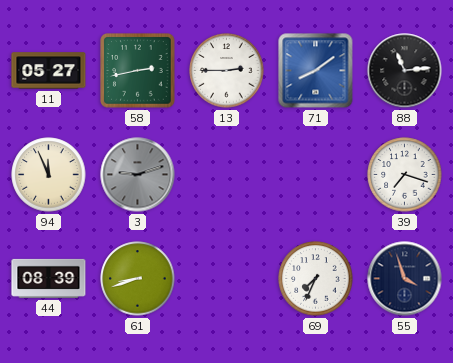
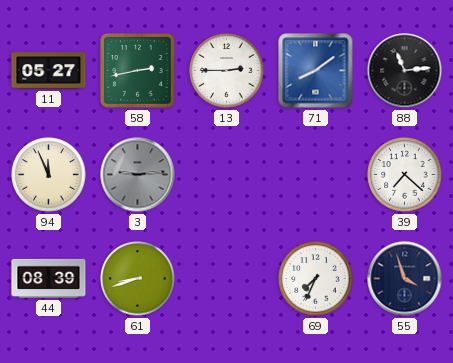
3: 9:12 -> 9:14
39: 7:18 -> 7:22
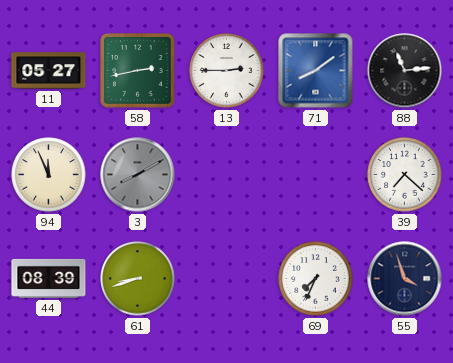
3: 9:14 -> 8:10
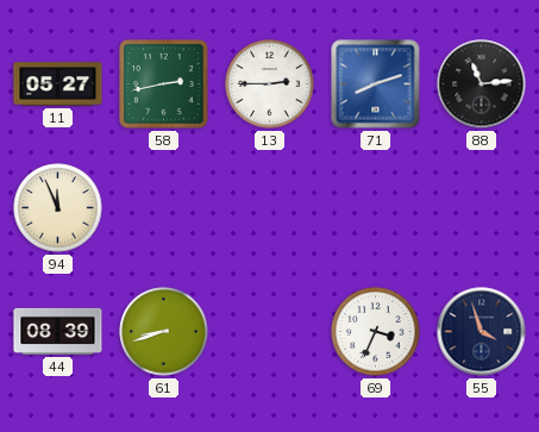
71: 8:09 -> 8:12
3: 8:10 -> none
39: 7:22 -> none
69: 7:34 -> 3:34
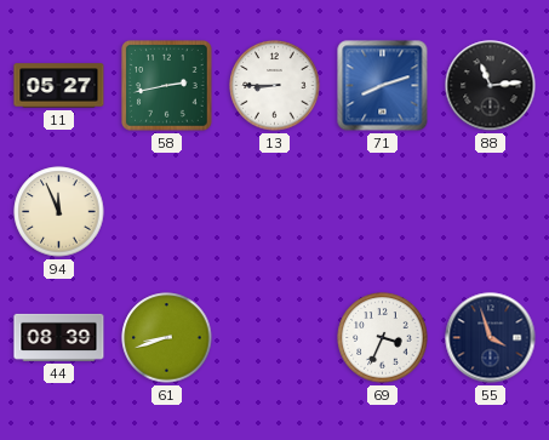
13: 2:45 -> 8:45
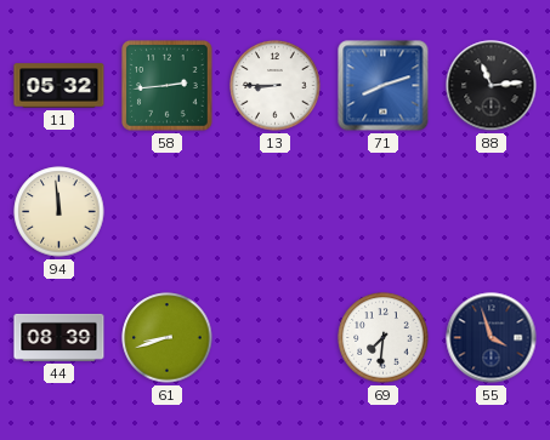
11: 05:27 -> 05:32
58: 2:43 -> 2:44
94: 11:56 -> 11:59
69: 3:34 -> 7:31
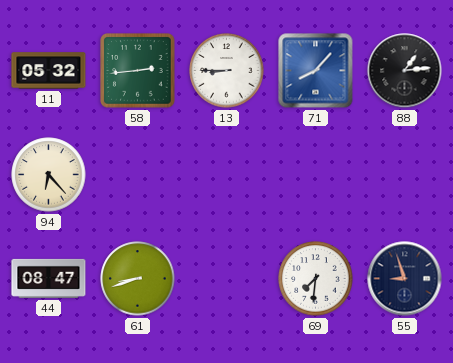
71: 8:12 -> 8:07
88: 11:14 -> 1:14
94: 11:59 -> 6:23
44: 08:39 -> 08:47
55: 3:57 -> 8:57
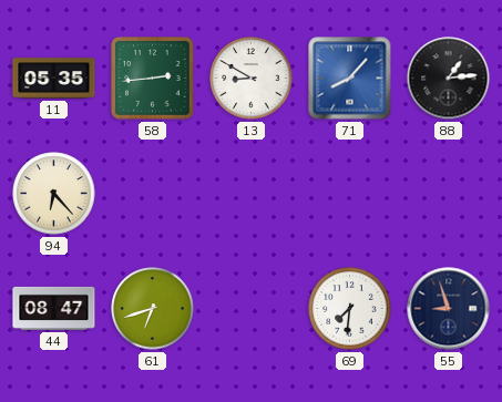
11: 05:32 -> 05:35
13: 8:45 -> 8:50
61: 8:42 -> 6:42
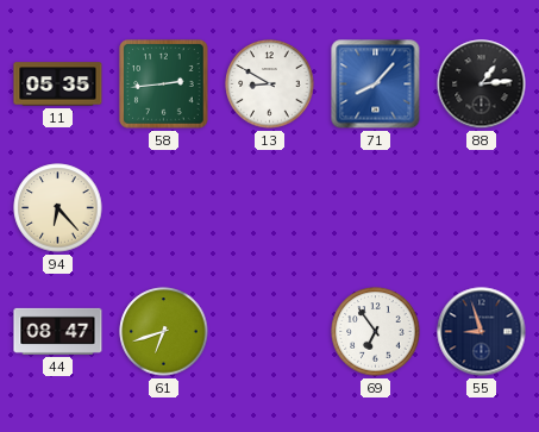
69: 7:31 -> 6:54
